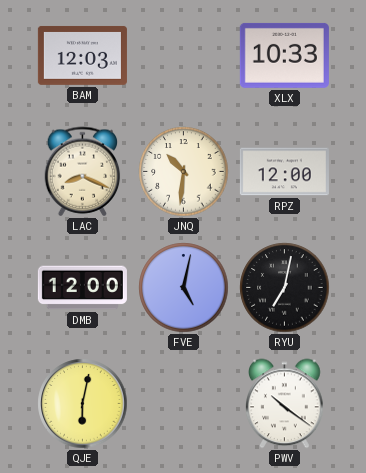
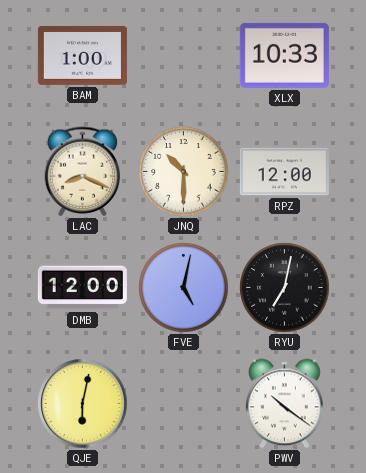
BAM: 12:03 -> 1:00
JNQ: 10:31 -> 10:30
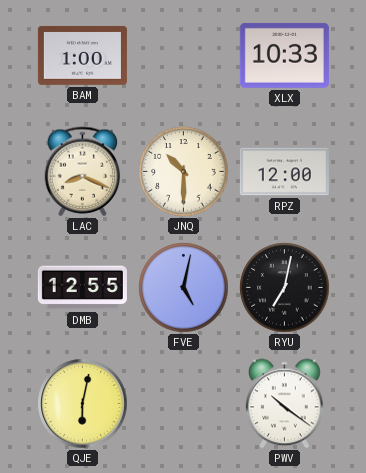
DMB: 12:00 -> 12:55
